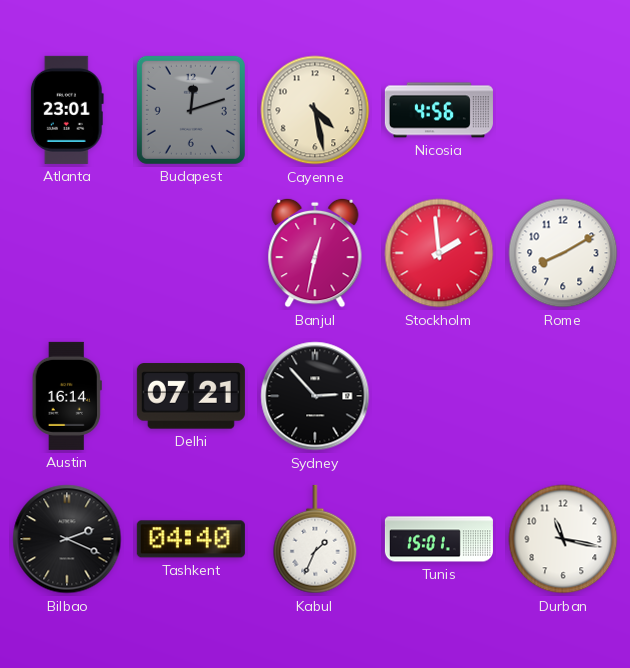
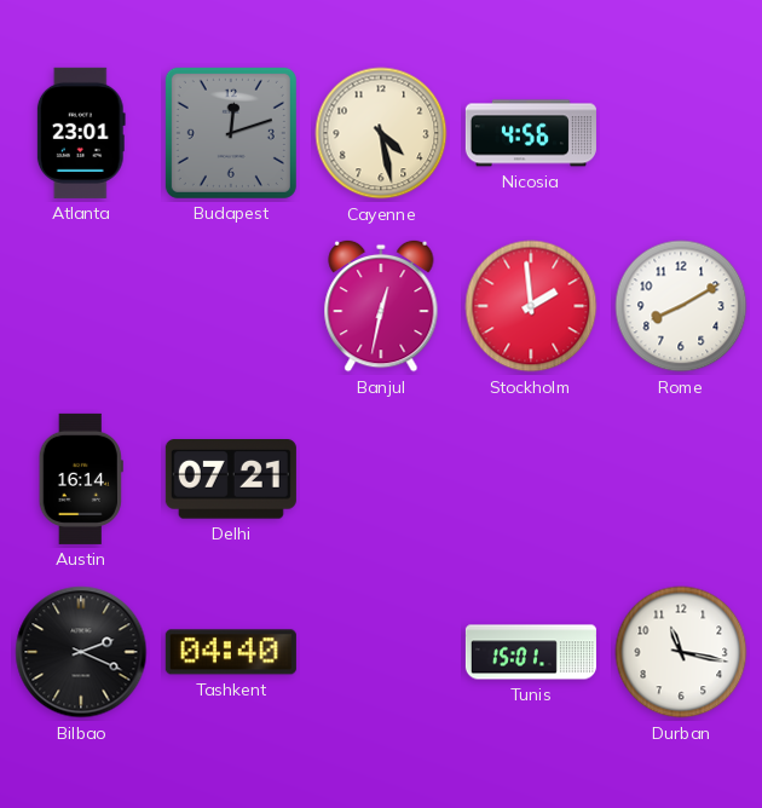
Sydney: 2:53 -> none
Kabul: 1:34 -> none
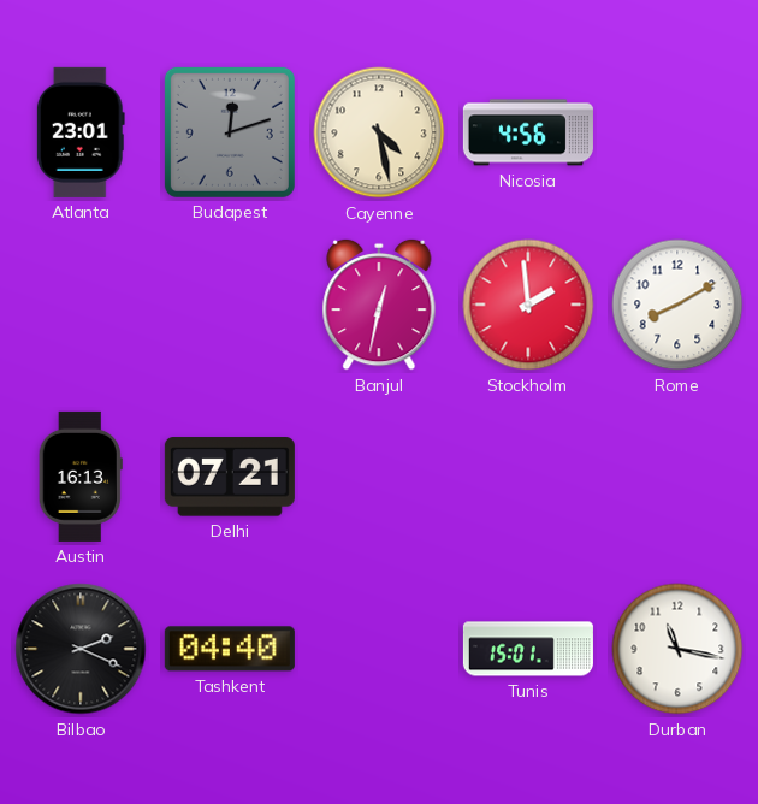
Austin: 16:14 -> 16:13
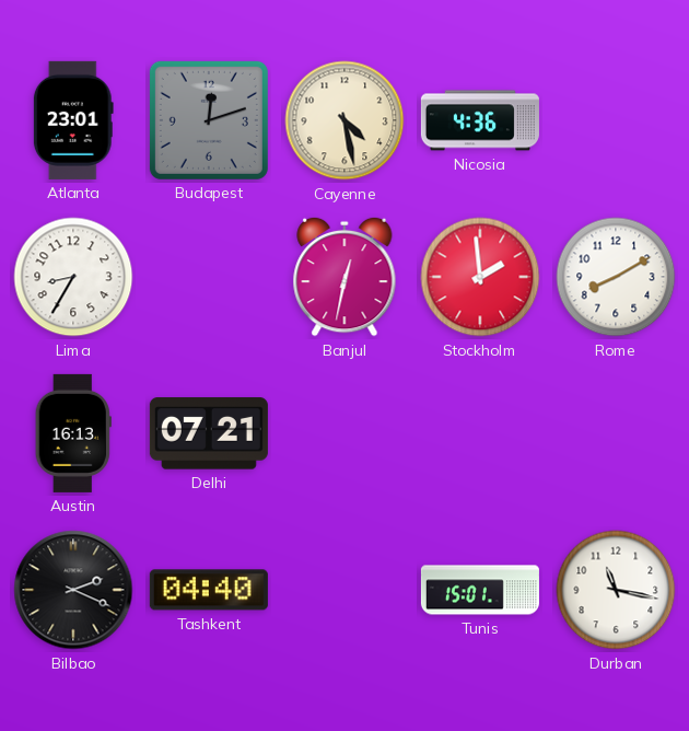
Nicosia: 4:56 -> 4:36
Lima: none -> 8:35
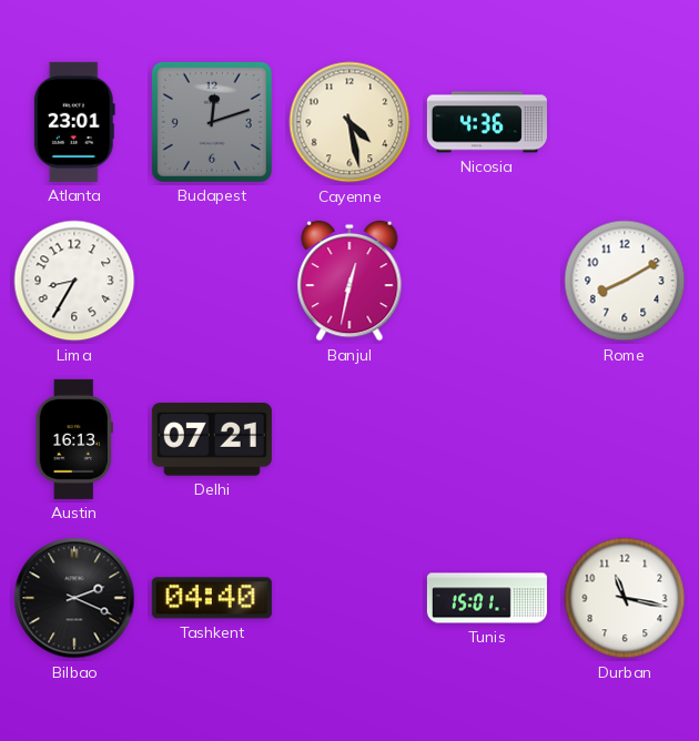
Stockholm: 1:59 -> none
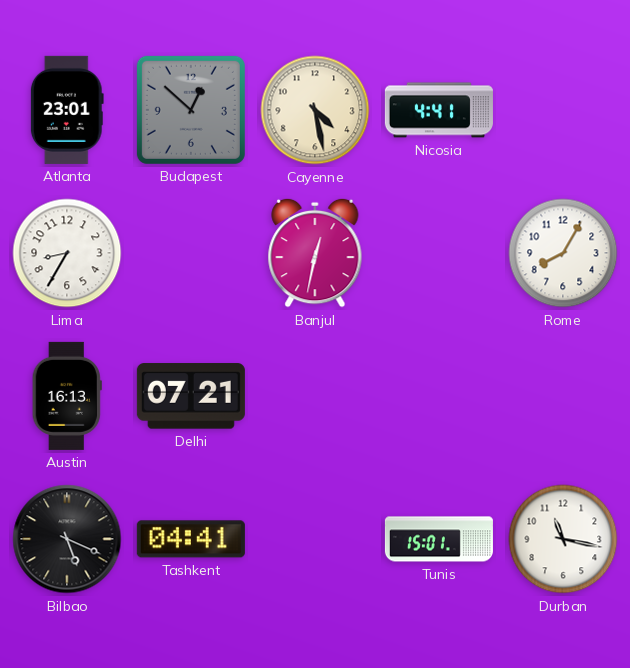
Budapest: 12:12 -> 12:52
Nicosia: 4:36 -> 4:41
Rome: 8:10 -> 8:05
Bilbao: 2:19 -> 5:19
Tashkent: 04:40 -> 04:41
